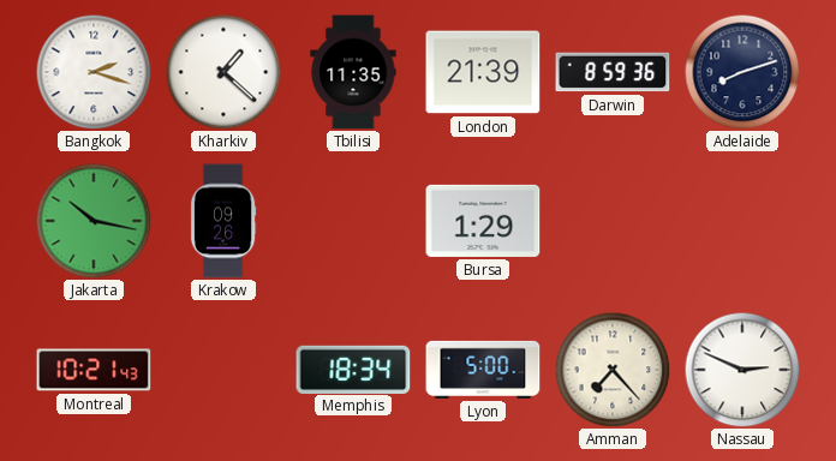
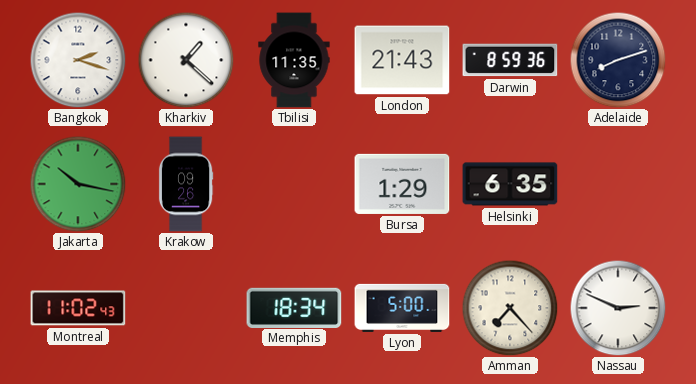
London: 21:39 -> 21:43
Helsinki: none -> 6:35
Montreal: 10:21 -> 11:02
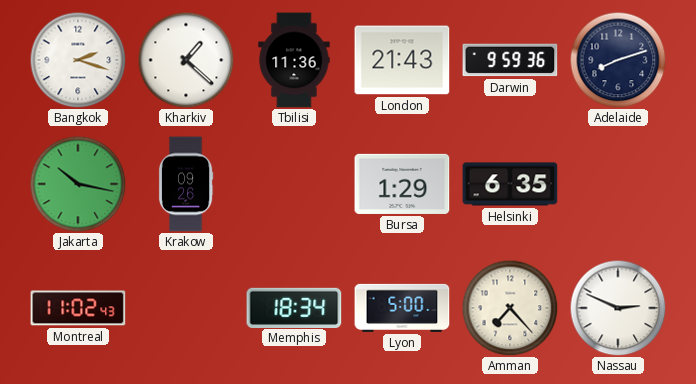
Tbilisi: 11:35 -> 11:36
Darwin: 8:59 -> 9:59
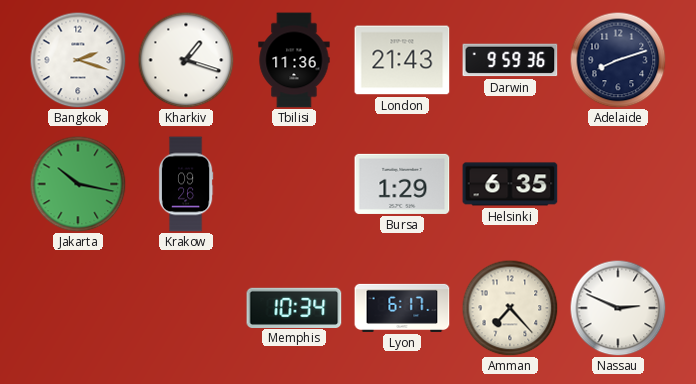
Kharkiv: 1:22 -> 1:18
Montreal: 11:02 -> none
Memphis: 18:34 -> 10:34
Lyon: 5:00 -> 6:17
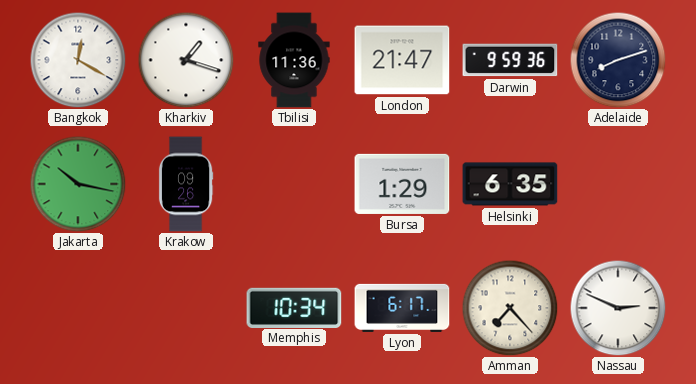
Bangkok: 2:18 -> 12:20
London: 21:43 -> 21:47
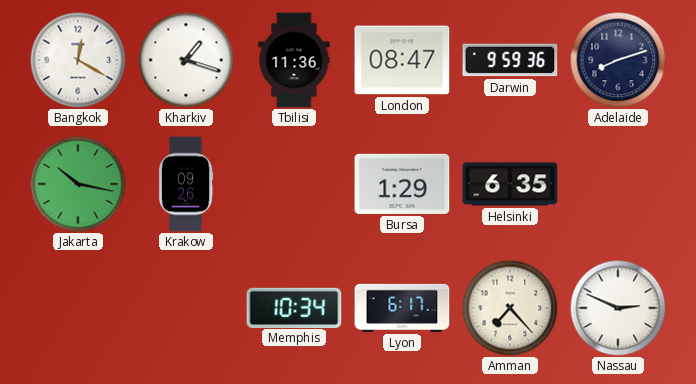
London: 21:47 -> 08:47
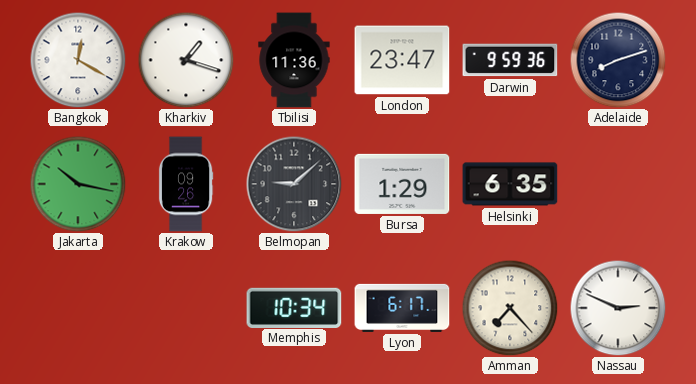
London: 08:47 -> 23:47
Belmopan: none -> 9:08
